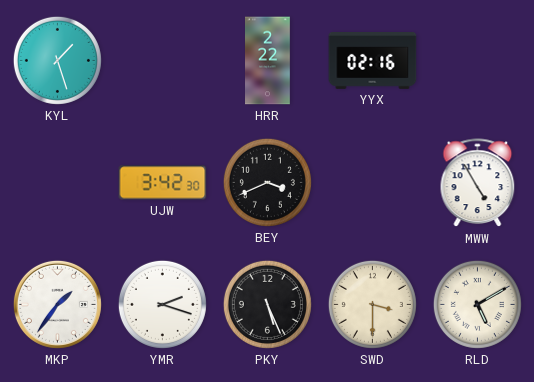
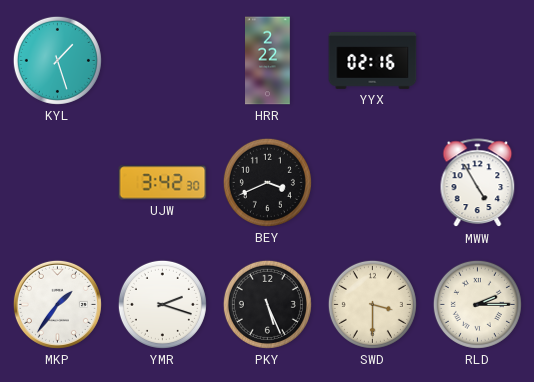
RLD: 5:10 -> 2:15
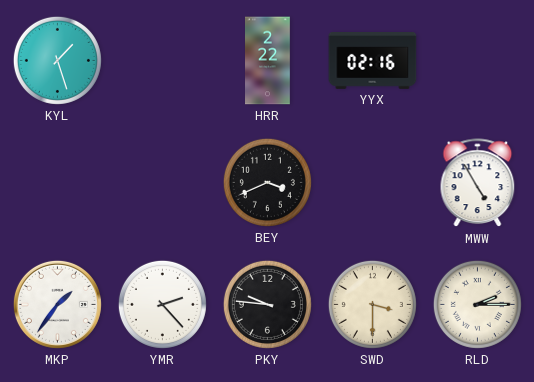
UJW: 3:42 -> none
YMR: 2:18 -> 2:23
PKY: 5:26 -> 9:46
